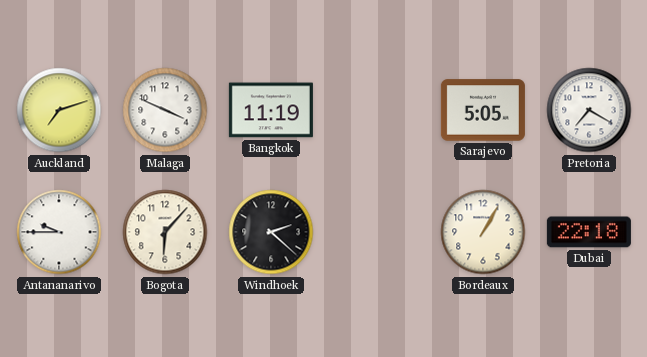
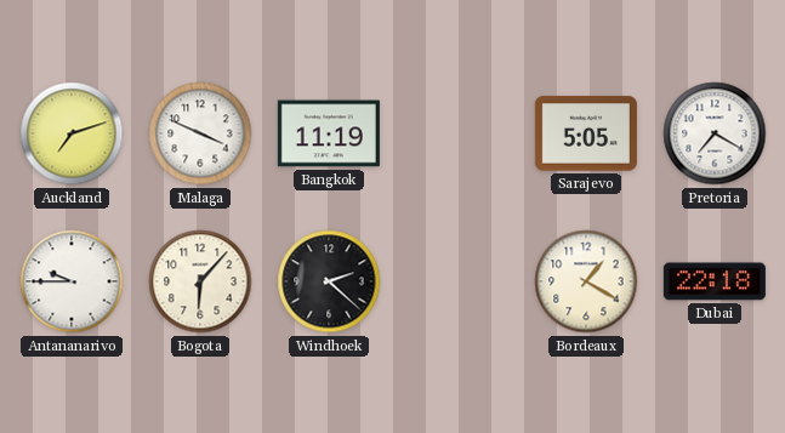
Bordeaux: 1:05 -> 1:20
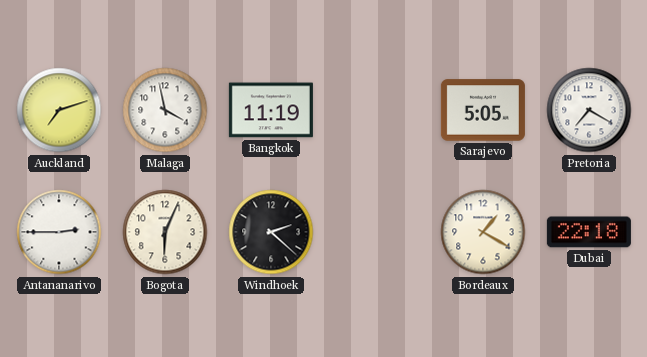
Malaga: 3:49 -> 3:58
Antananarivo: 9:45 -> 2:45
Bogota: 6:07 -> 6:04
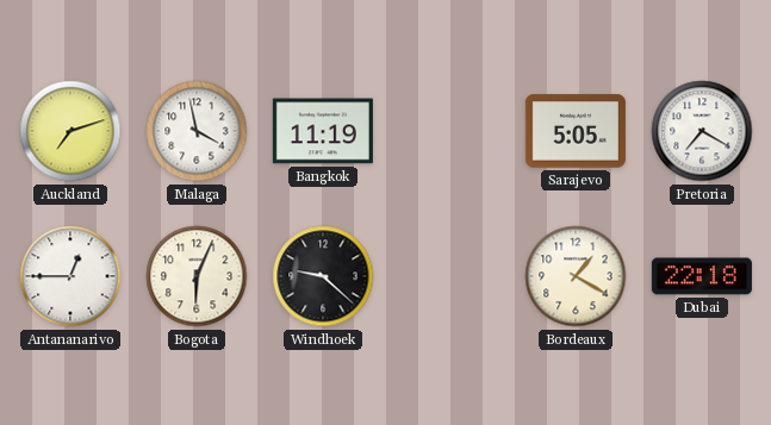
Antananarivo: 2:45 -> 12:45
Windhoek: 2:22 -> 9:22
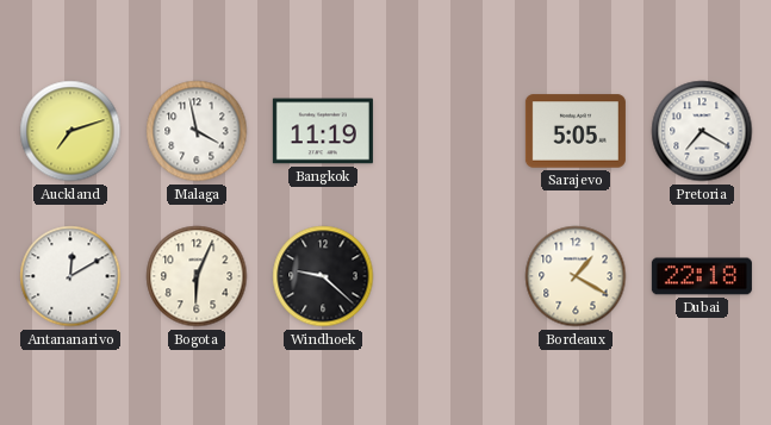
Antananarivo: 12:45 -> 12:10
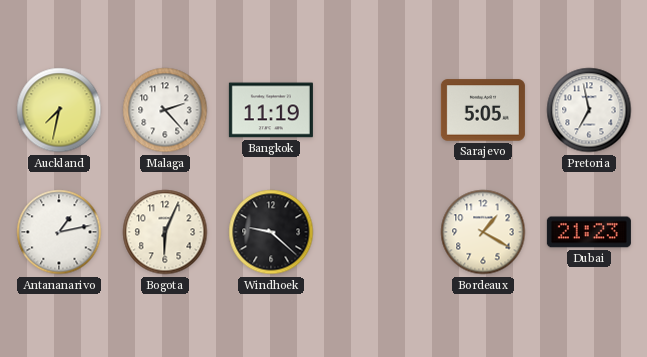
Auckland: 7:12 -> 7:32
Malaga: 3:58 -> 2:23
Pretoria: 7:20 -> 6:58
Antananarivo: 12:10 -> 1:13
Dubai: 22:18 -> 21:23
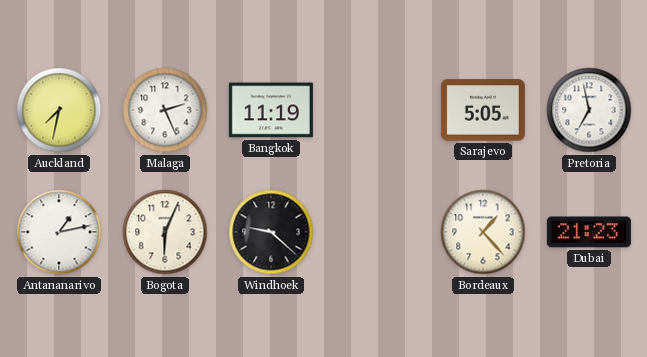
Malaga: 2:23 -> 2:26
Bordeaux: 1:20 -> 1:23
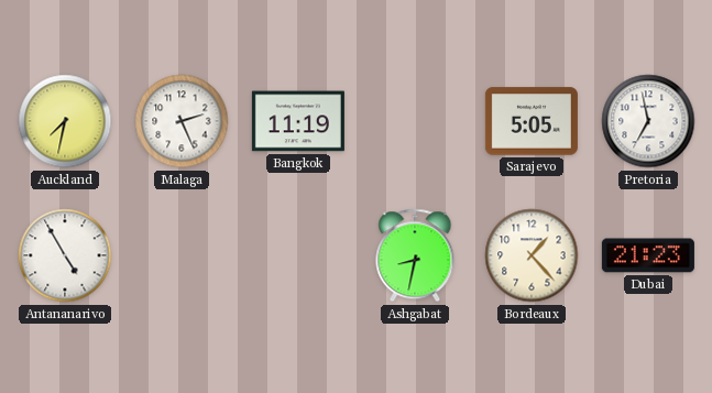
Antananarivo: 1:13 -> 4:55
Bogota: 6:04 -> none
Windhoek: 9:22 -> none
Ashgabat: none -> 8:32
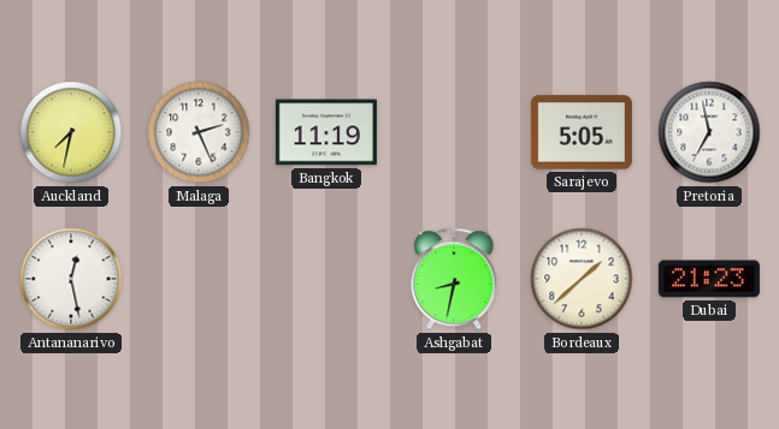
Antananarivo: 4:55 -> 12:28
Bordeaux: 1:23 -> 1:38
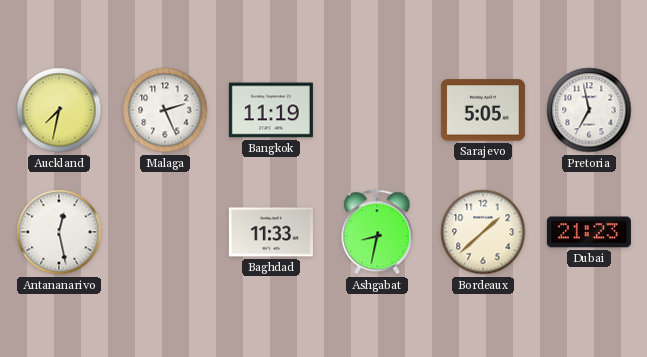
Baghdad: none -> 11:33
